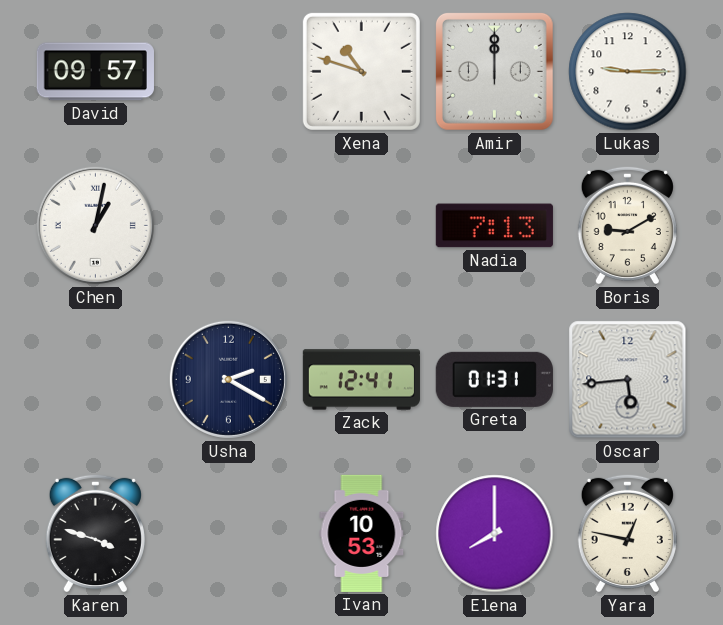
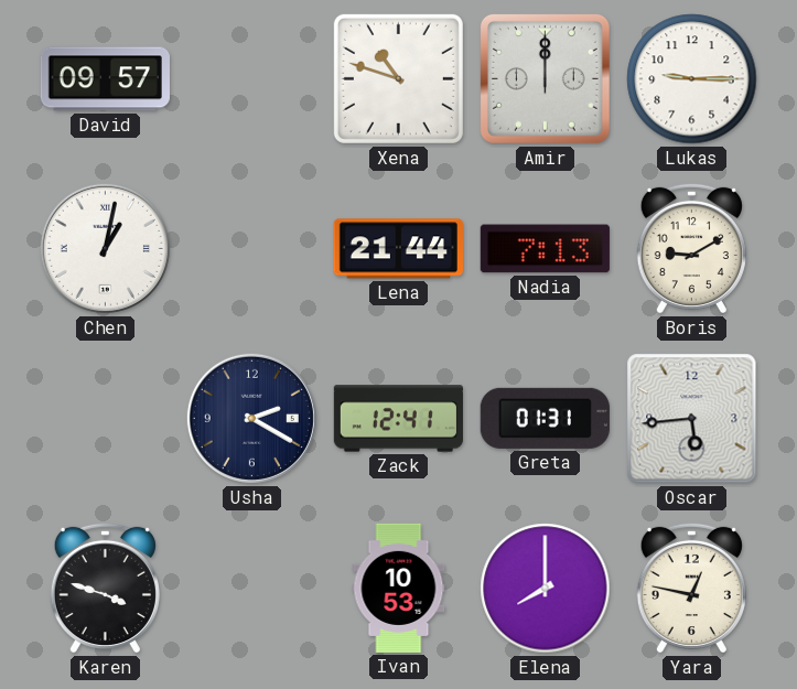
Lena: none -> 21:44
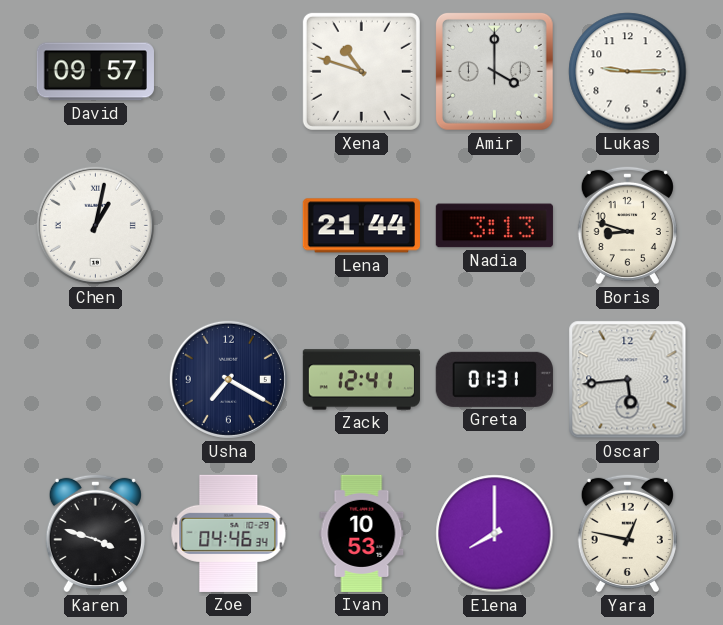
Amir: 12:00 -> 4:00
Nadia: 7:13 -> 3:13
Boris: 9:10 -> 8:48
Usha: 2:20 -> 7:20
Zoe: none -> 04:46
